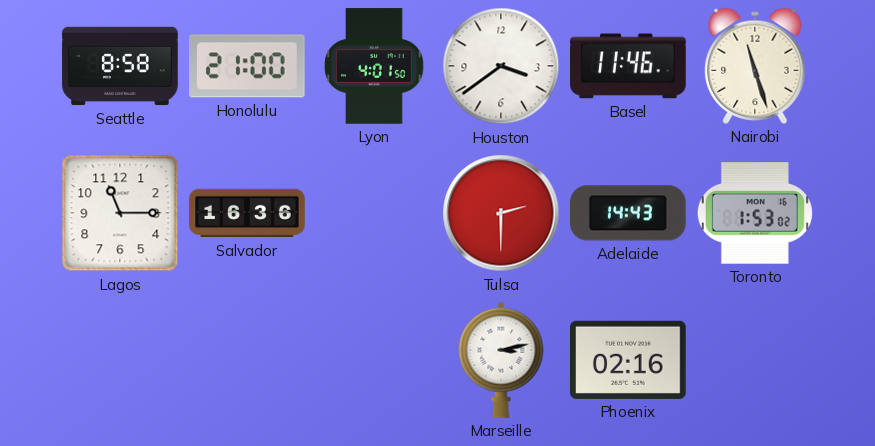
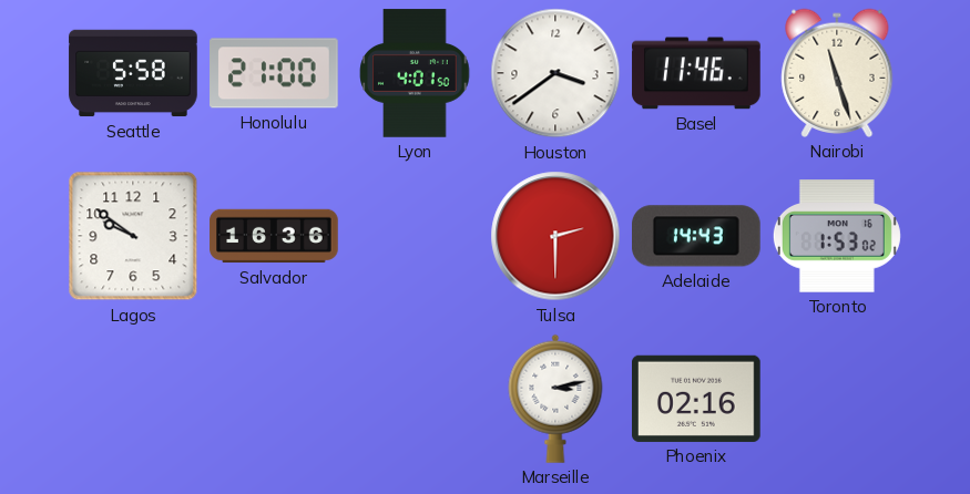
Seattle: 8:58 -> 5:58
Lagos: 11:15 -> 9:51
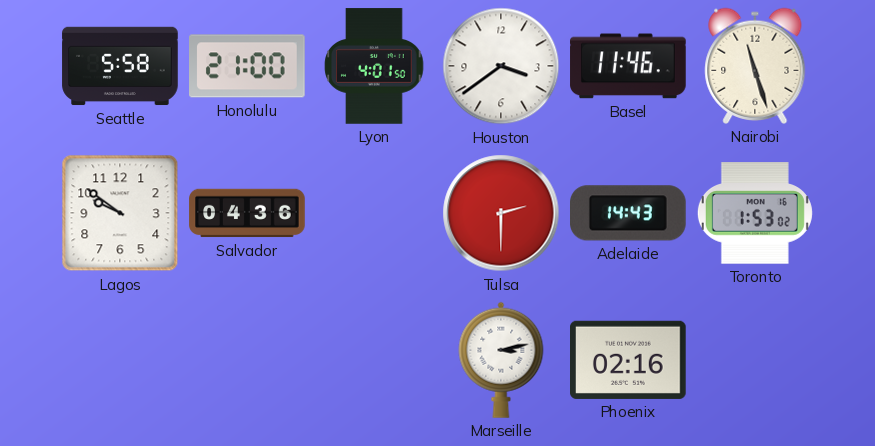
Salvador: 16:36 -> 04:36
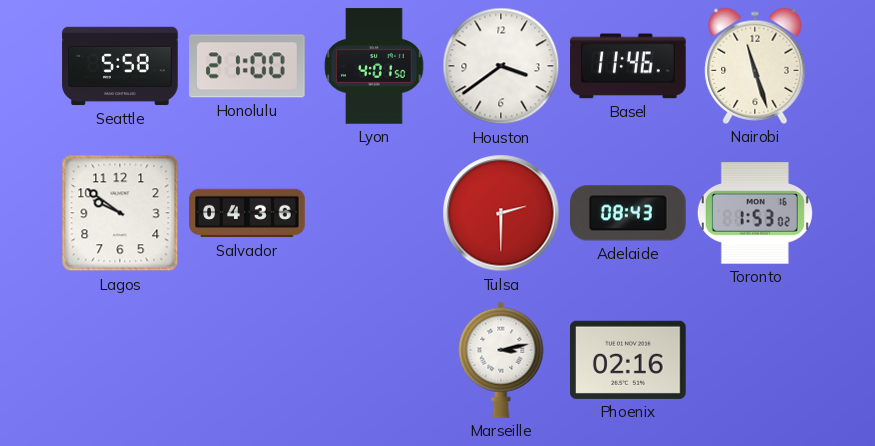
Adelaide: 14:43 -> 08:43
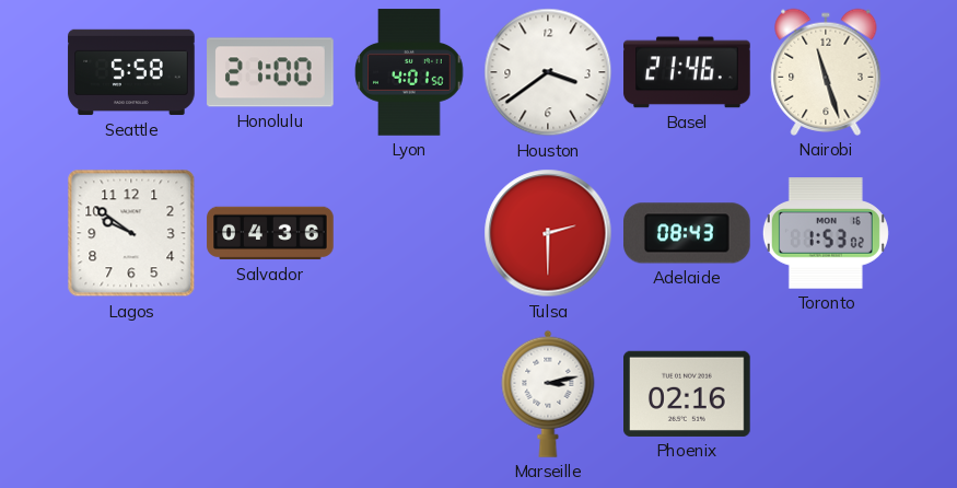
Basel: 11:46 -> 21:46
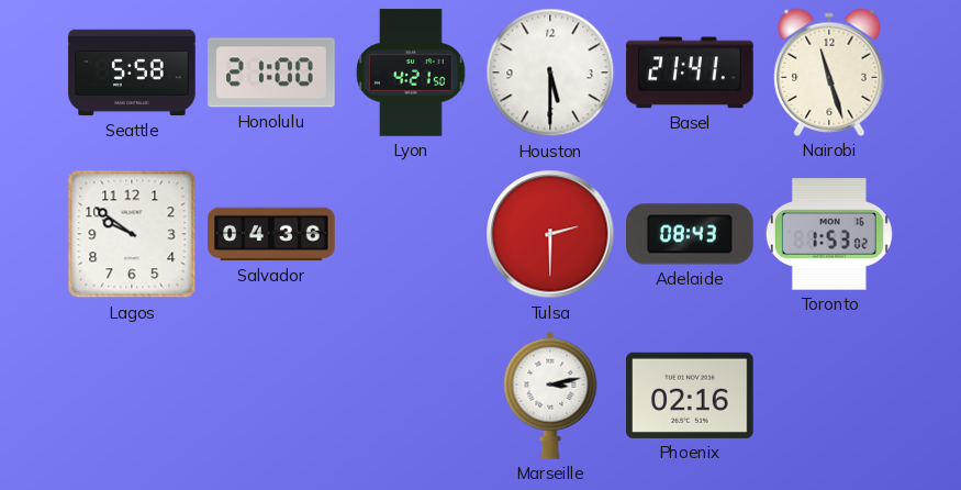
Lyon: 4:01 -> 4:21
Houston: 3:39 -> 5:30
Basel: 21:46 -> 21:41
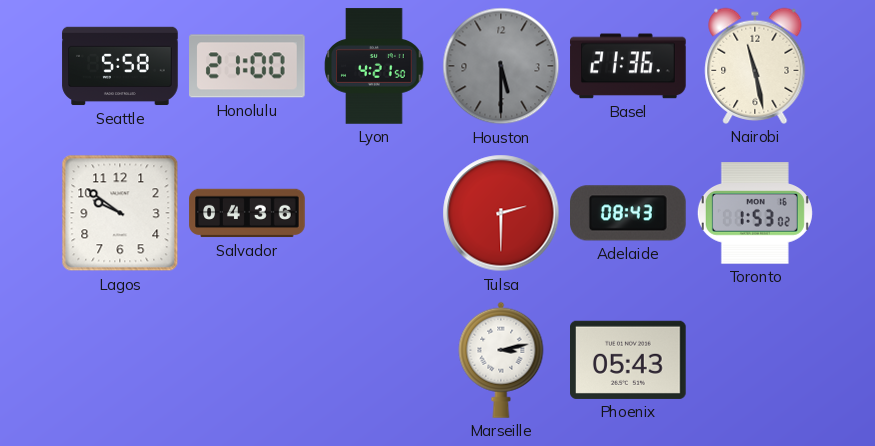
Houston dial: white -> grey
Basel: 21:41 -> 21:36
Nairobi: 11:27 -> 11:28
Phoenix: 02:16 -> 05:43
